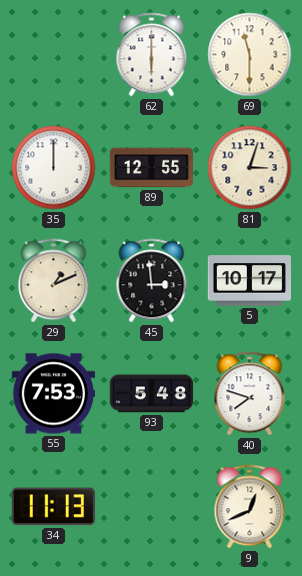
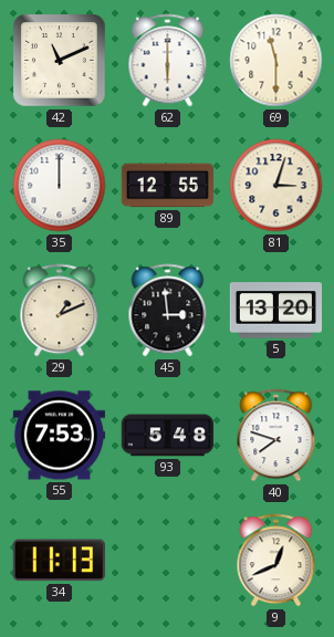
42: none -> 11:11
5: 10:17 -> 13:20
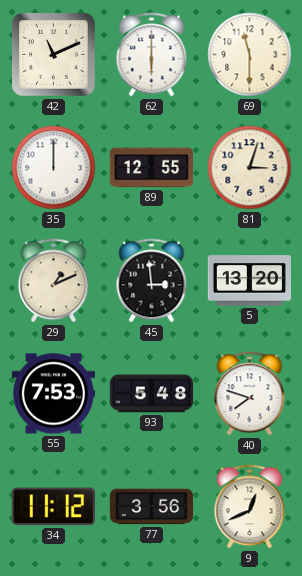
34: 11:13 -> 11:12
77: none -> 3:56
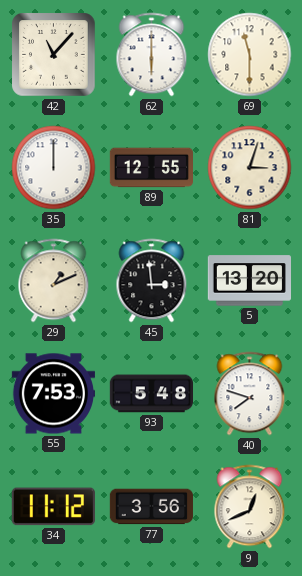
42: 11:11 -> 11:07
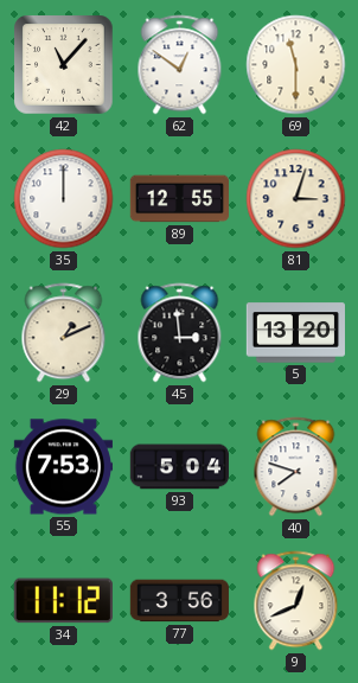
62: 6:00 -> 12:51
93: 5:48 -> 5:04
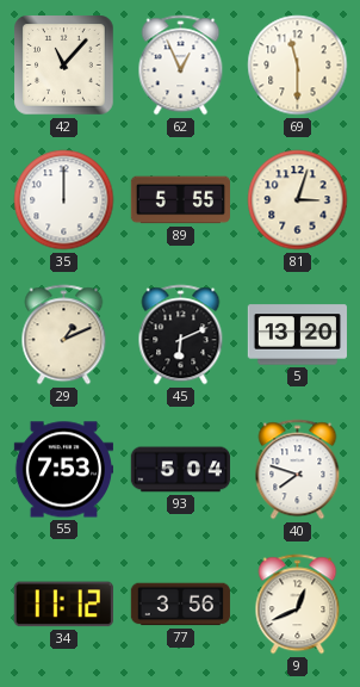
62: 12:51 -> 12:56
89: 12:55 -> 5:55
45: 2:59 -> 6:11
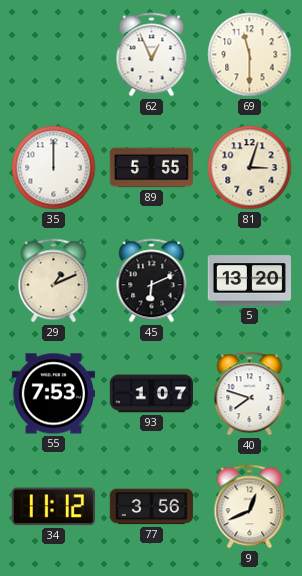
42: 11:07 -> none
93: 5:04 -> 1:07
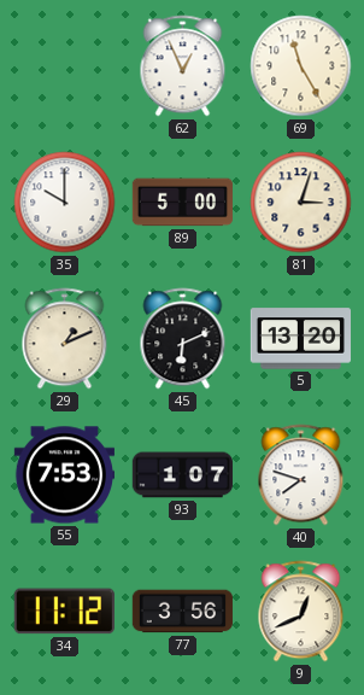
69: 11:30 -> 11:25
35: 12:00 -> 10:00
89: 5:55 -> 5:00
